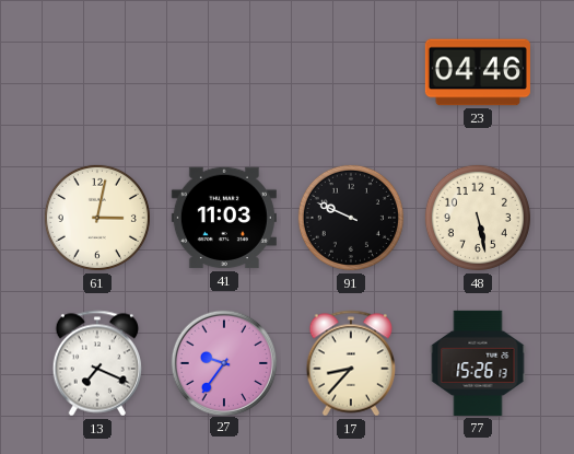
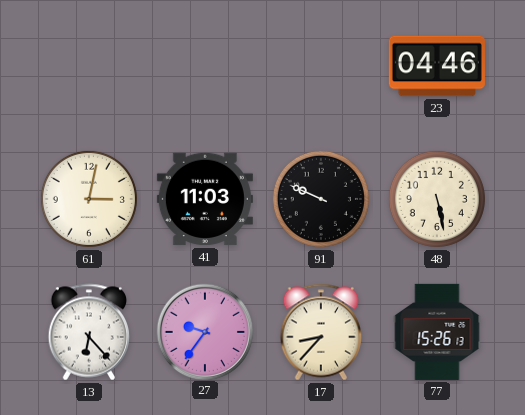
13: 7:19 -> 6:23
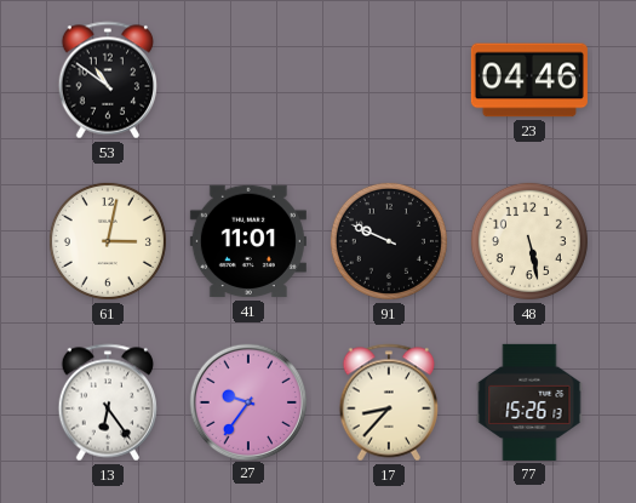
53: none -> 10:51
41: 11:03 -> 11:01
13: 6:23 -> 6:24
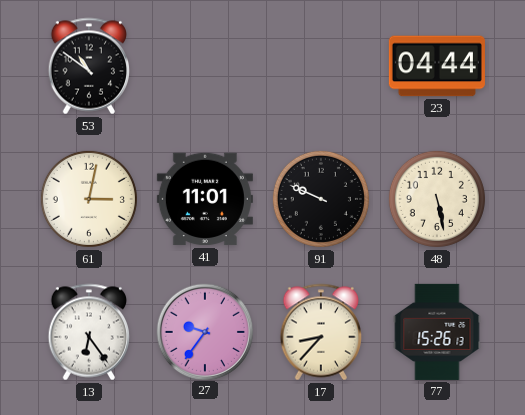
23: 04:46 -> 04:44
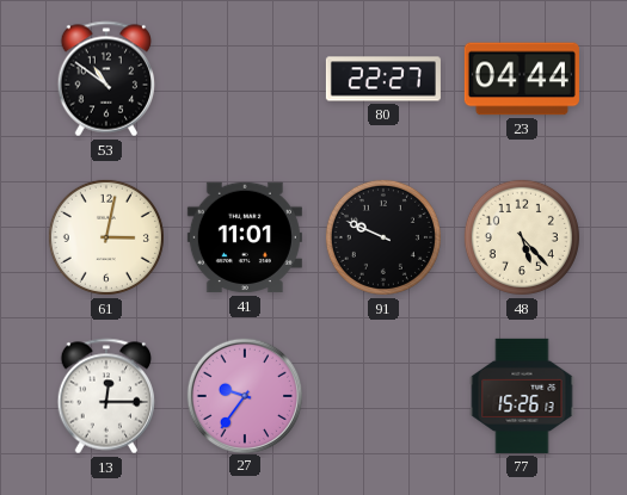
80: none -> 22:27
48: 5:28 -> 5:23
13: 6:24 -> 12:15
17: 8:37 -> none
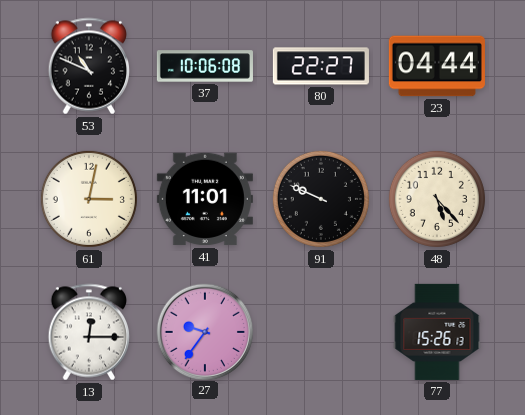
53: 10:51 -> 10:49
37: none -> 10:06
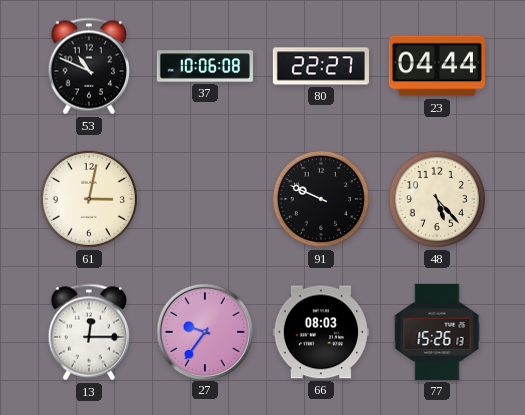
41: 11:01 -> none
66: none -> 08:03
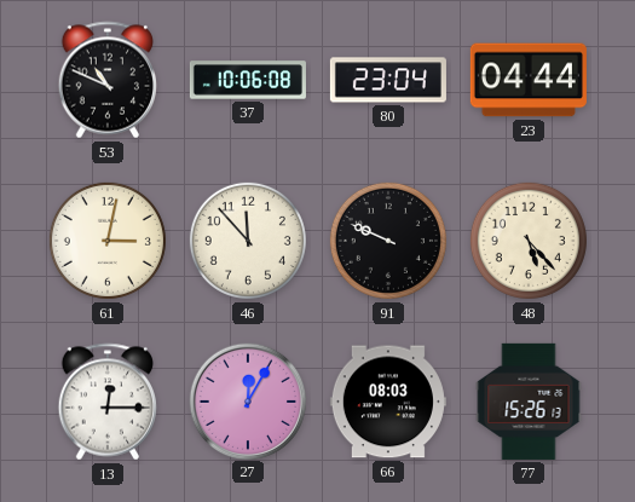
80: 22:27 -> 23:04
46: none -> 11:53
27: 9:36 -> 12:05
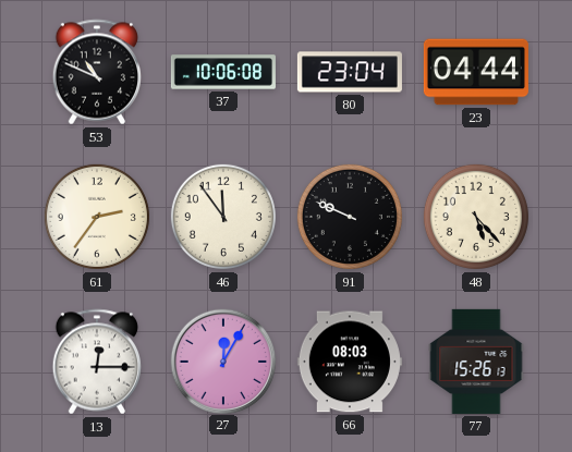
61: 3:02 -> 2:36
46: 11:53 -> 11:54
